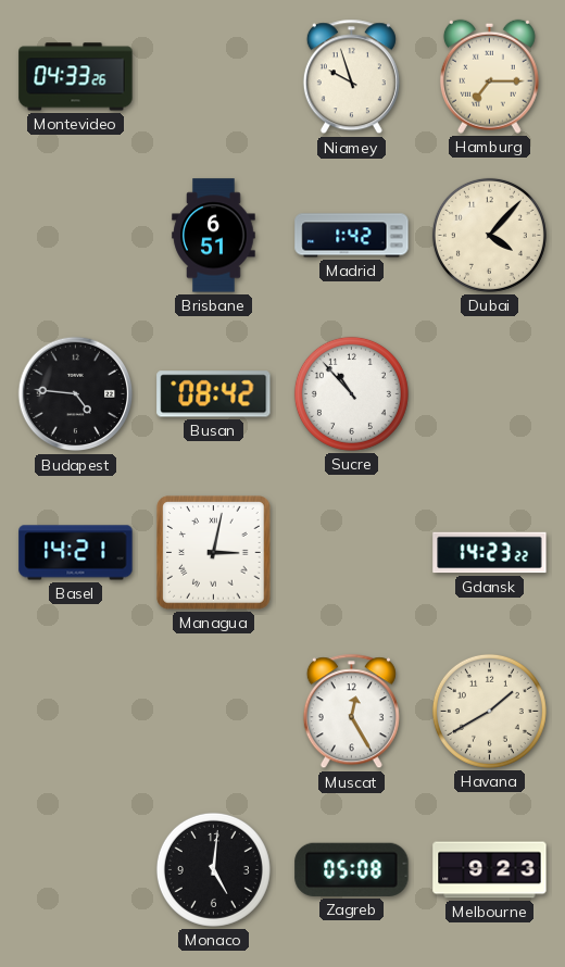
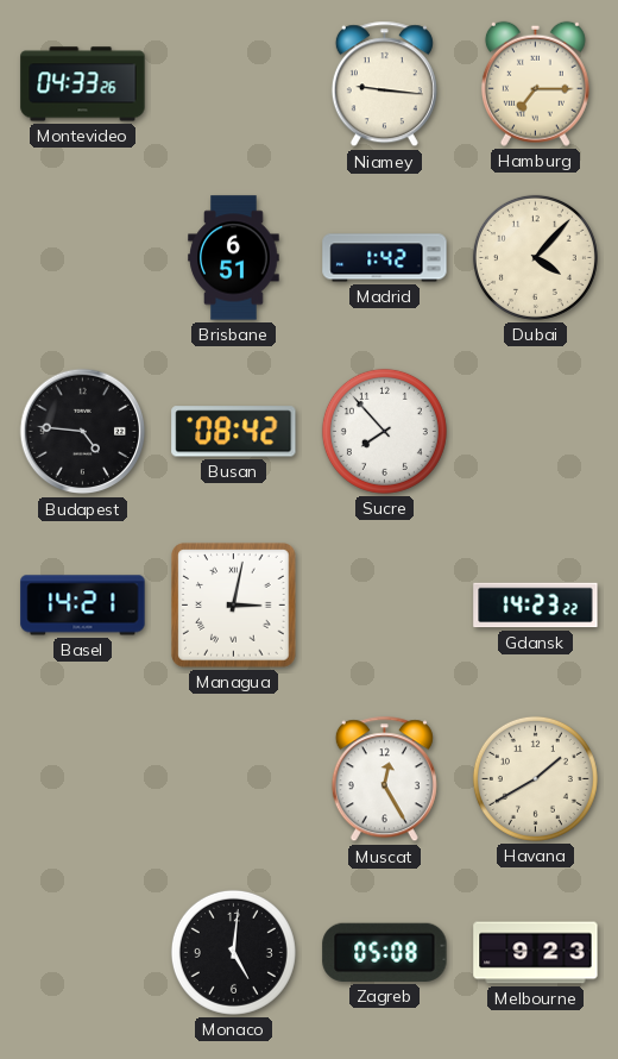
Niamey: 9:57 -> 9:16
Sucre: 10:53 -> 7:53
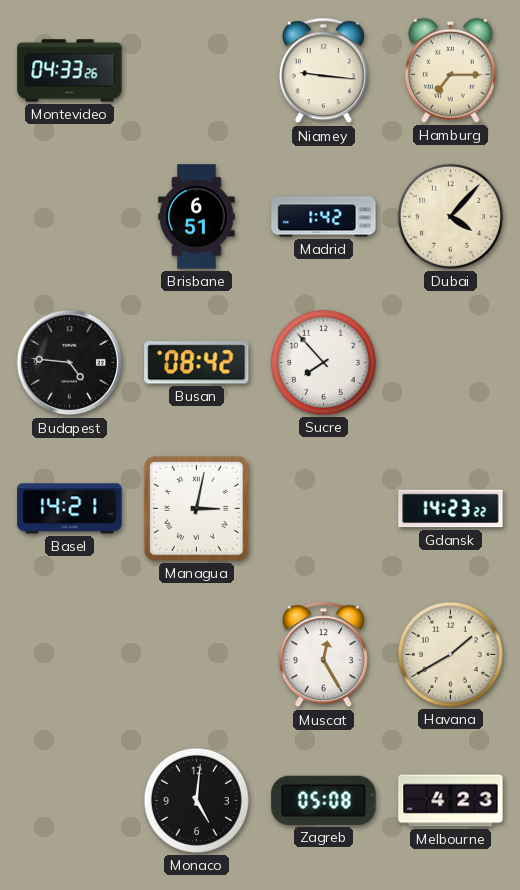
Melbourne: 9:23 -> 4:23
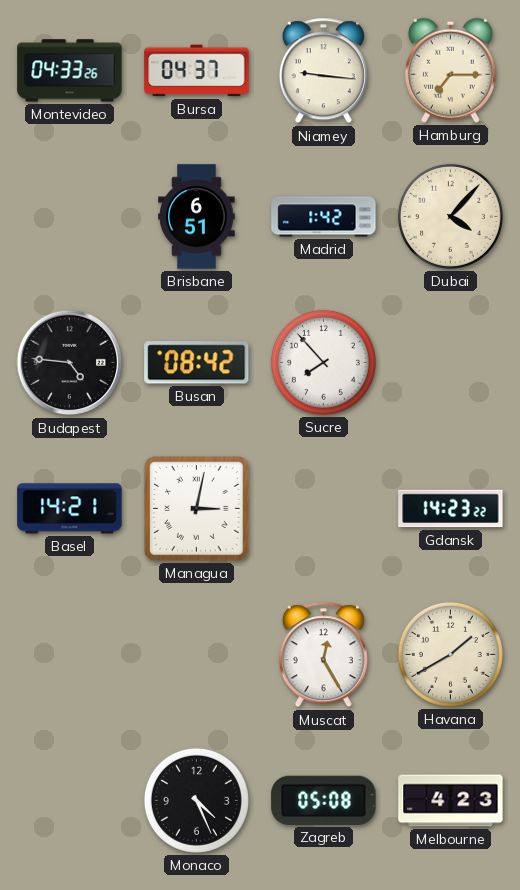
Bursa: none -> 04:37
Monaco: 5:01 -> 4:26
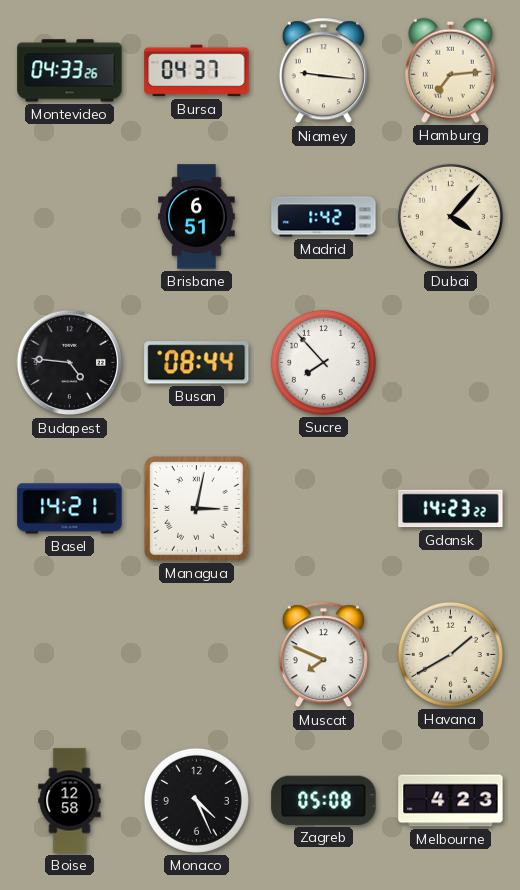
Hamburg: 7:15 -> 7:14
Busan: 08:42 -> 08:44
Muscat: 12:25 -> 7:49
Boise: none -> 12:58
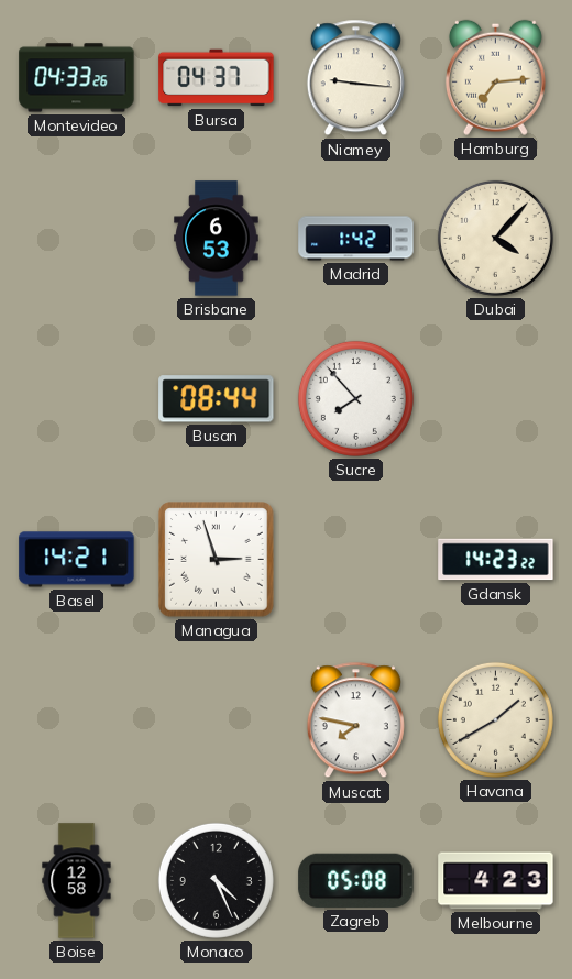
Brisbane: 6:51 -> 6:53
Budapest: 4:46 -> none
Managua: 3:02 -> 2:57
Muscat: 7:49 -> 7:47
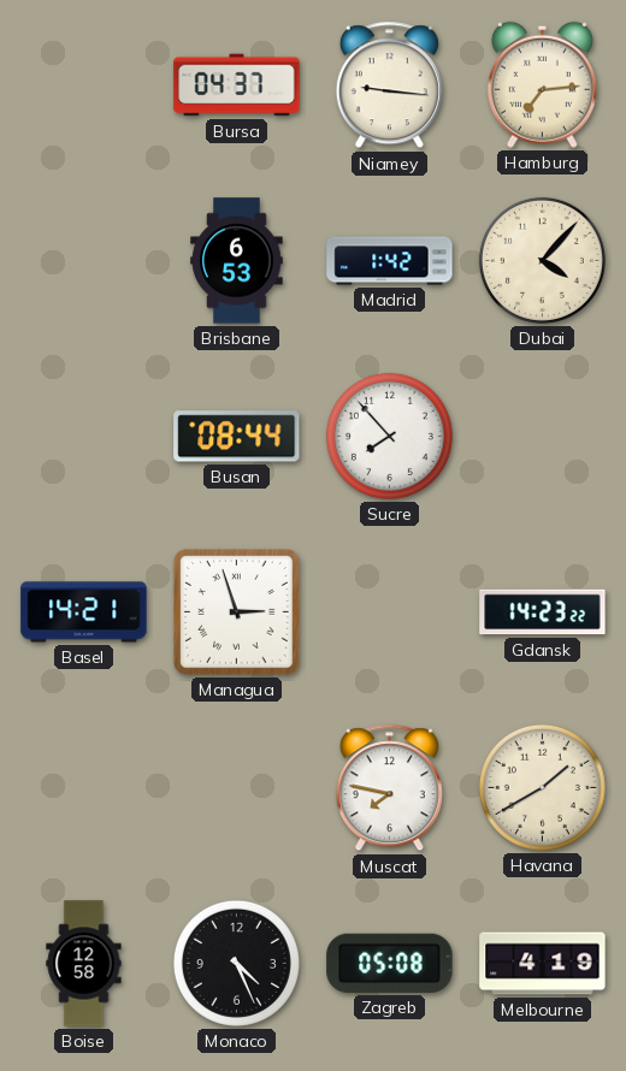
Montevideo: 04:33 -> none
Melbourne: 4:23 -> 4:19
